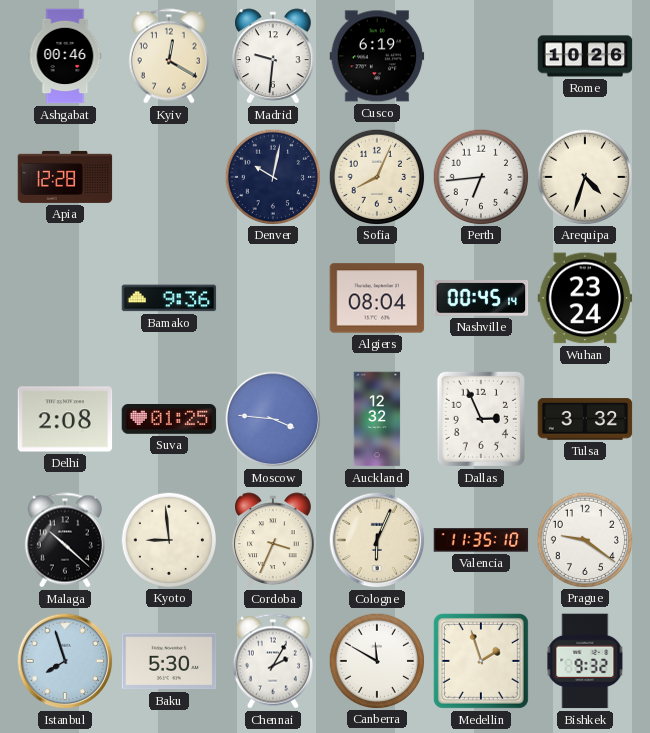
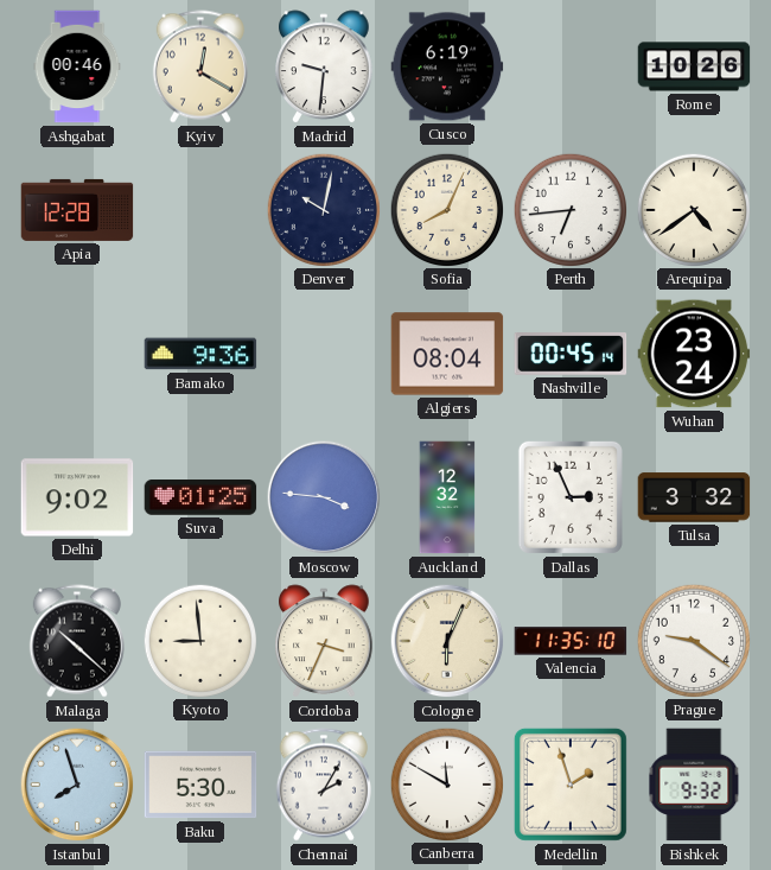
Arequipa: 4:33 -> 4:39
Delhi: 2:08 -> 9:02
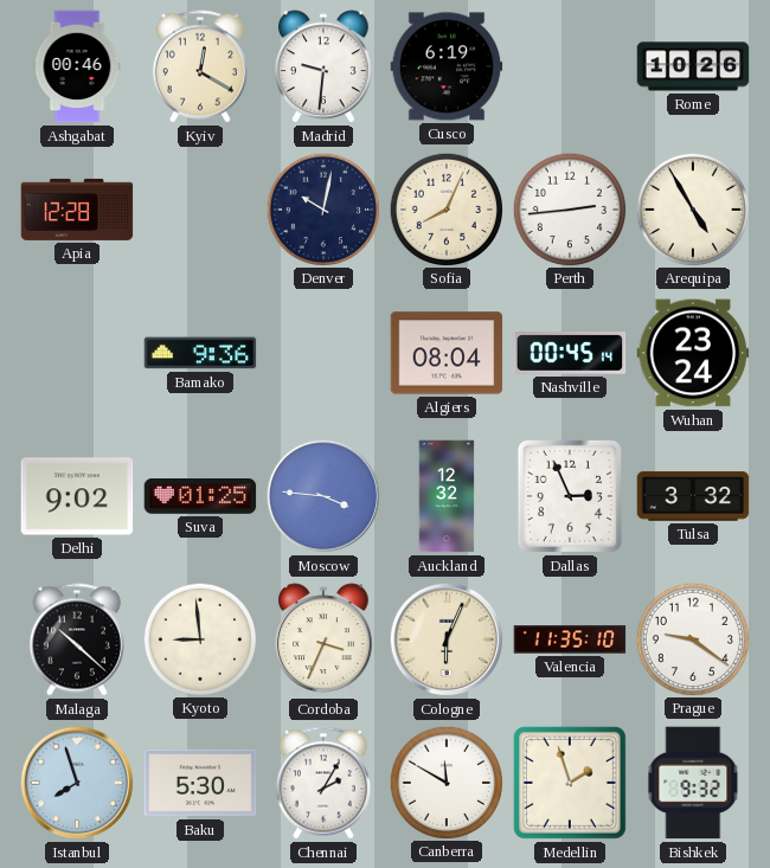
Perth: 6:44 -> 2:44
Arequipa: 4:39 -> 4:55
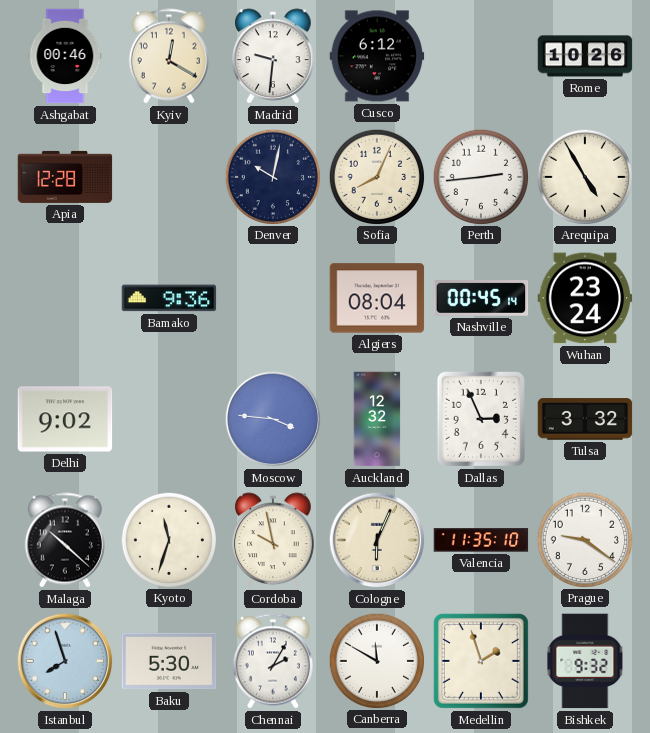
Cusco: 6:19 -> 6:12
Suva: 01:25 -> none
Kyoto: 8:59 -> 11:33
Cordoba: 3:34 -> 9:58
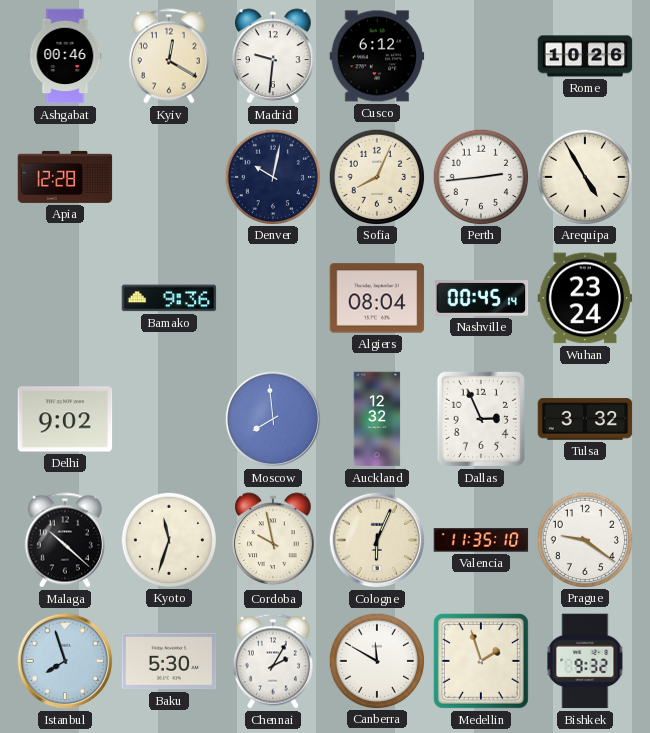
Moscow: 3:46 -> 7:59
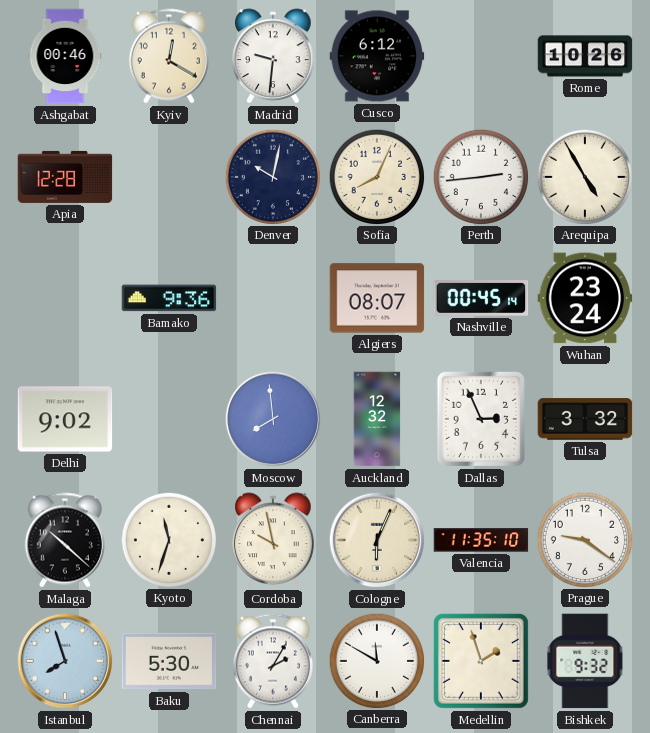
Algiers: 08:04 -> 08:07
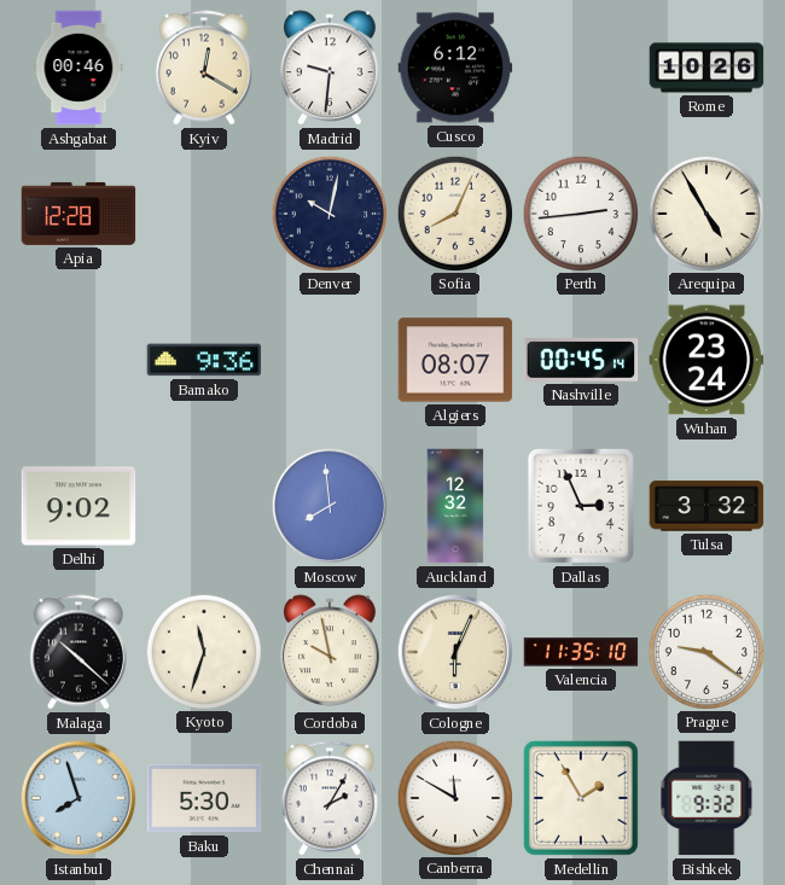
Medellin: 1:57 -> 1:55
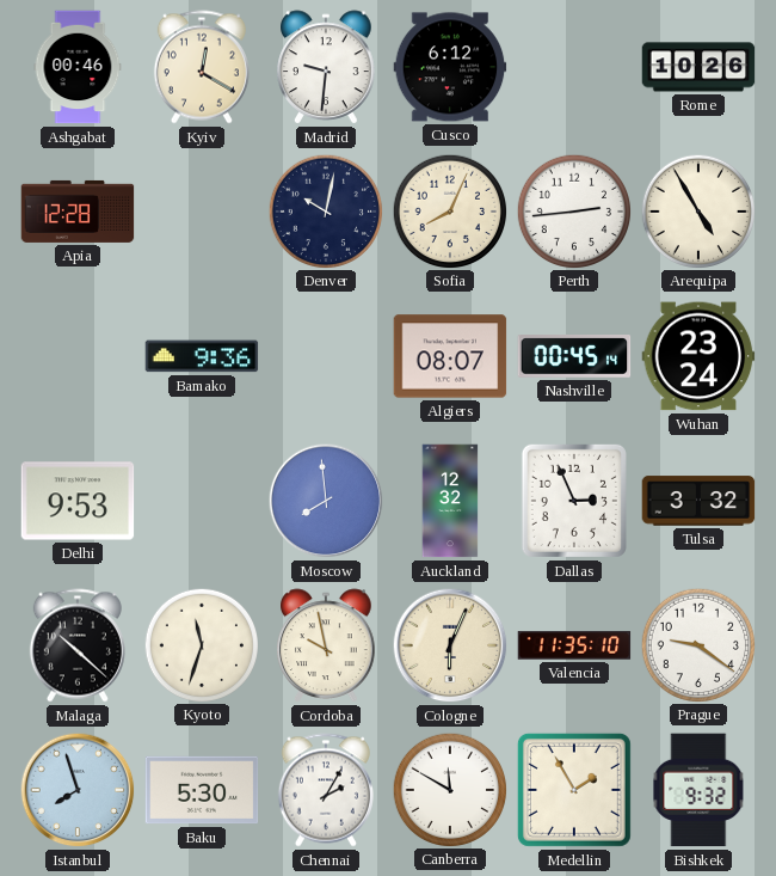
Delhi: 9:02 -> 9:53
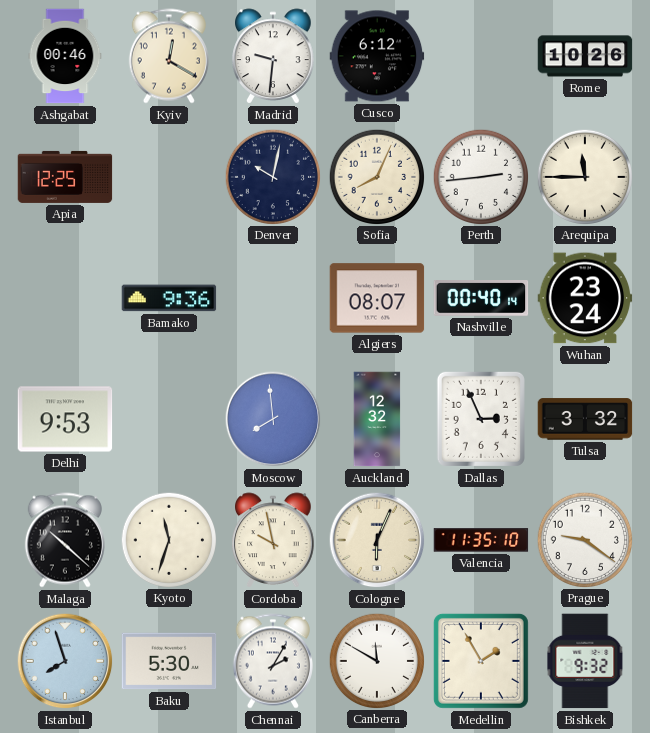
Apia: 12:28 -> 12:25
Arequipa: 4:55 -> 11:45
Nashville: 00:45 -> 00:40
